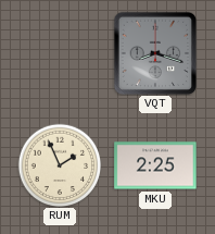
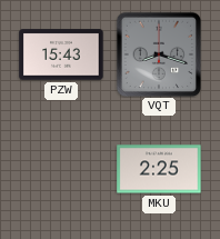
PZW: none -> 15:43
RUM: 1:56 -> none
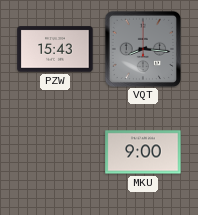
VQT: 8:18 -> 8:16
MKU: 2:25 -> 9:00
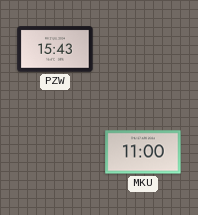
VQT: 8:16 -> none
MKU: 9:00 -> 11:00
